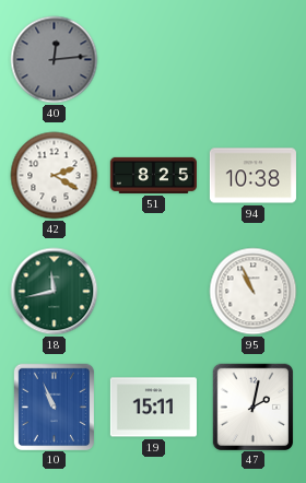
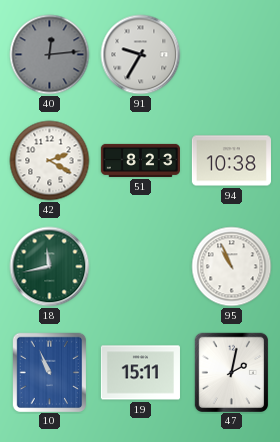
91: none -> 9:35
51: 8:25 -> 8:23
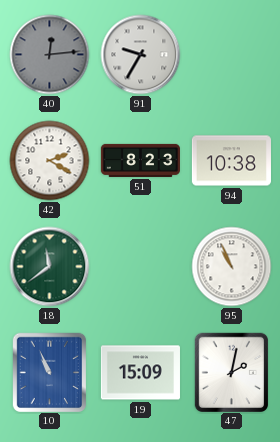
18: 11:43 -> 11:39
19: 15:11 -> 15:09
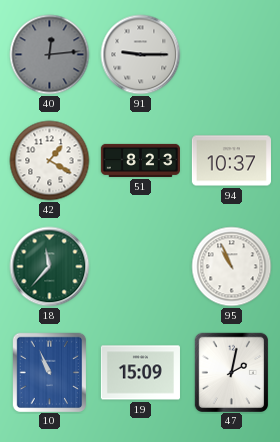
91: 9:35 -> 9:15
42: 2:20 -> 1:20
94: 10:38 -> 10:37
18: 11:39 -> 11:37
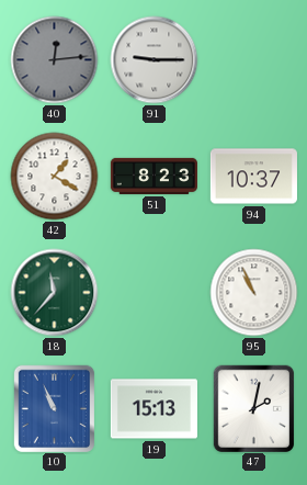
19: 15:09 -> 15:13
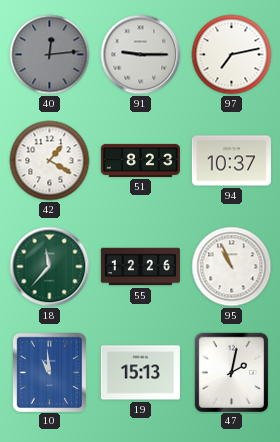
97: none -> 7:13
55: none -> 12:26
10: 10:56 -> 10:59
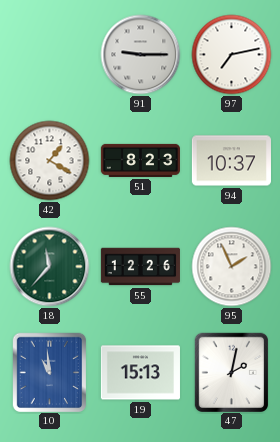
40: 12:14 -> none
95: 10:56 -> 1:56
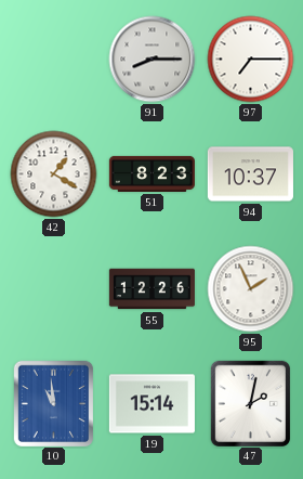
91: 9:15 -> 8:15
97: 7:13 -> 7:15
18: 11:37 -> none
19: 15:13 -> 15:14
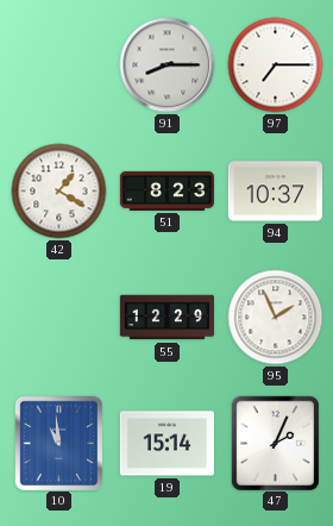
55: 12:26 -> 12:29
47: 2:02 -> 2:04
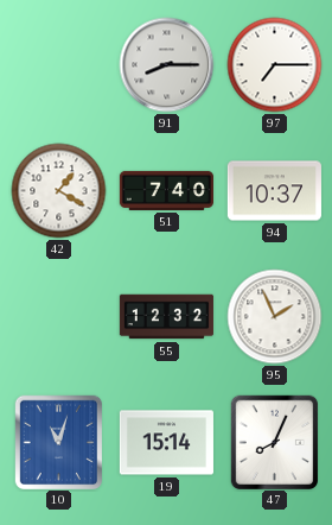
51: 8:23 -> 7:40
55: 12:29 -> 12:32
10: 10:59 -> 11:03
47: 2:04 -> 8:04
